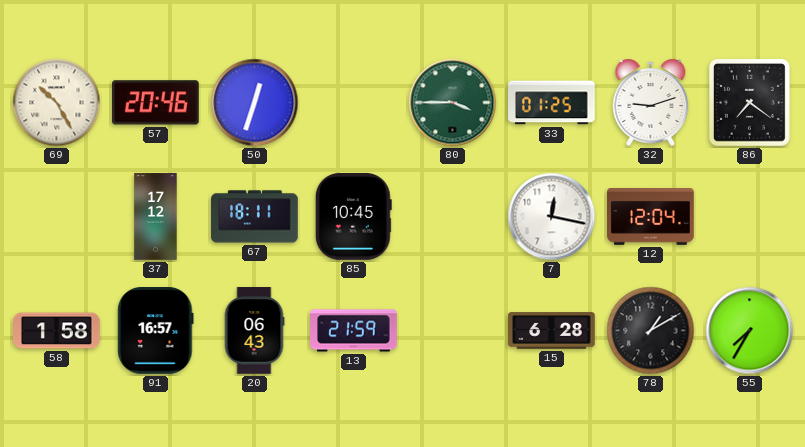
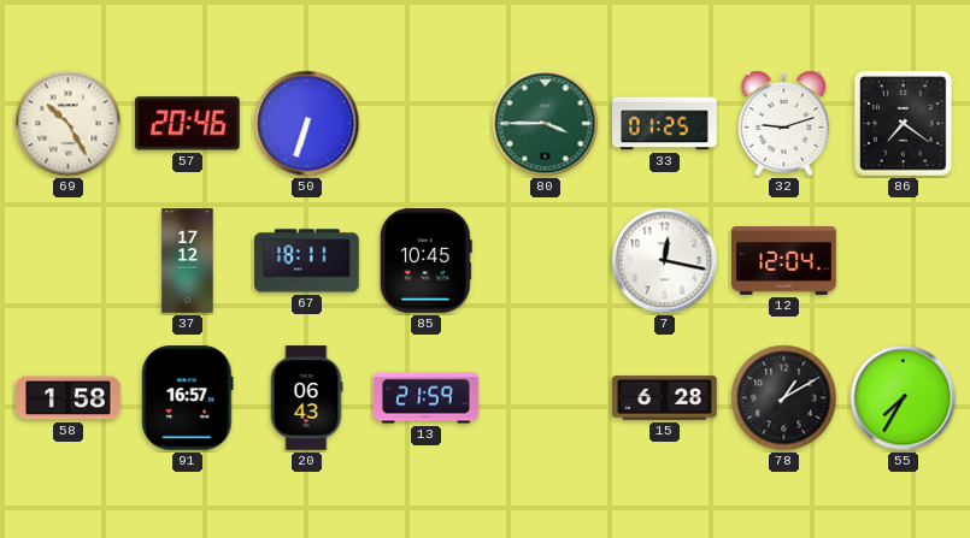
50: 12:33 -> 6:33
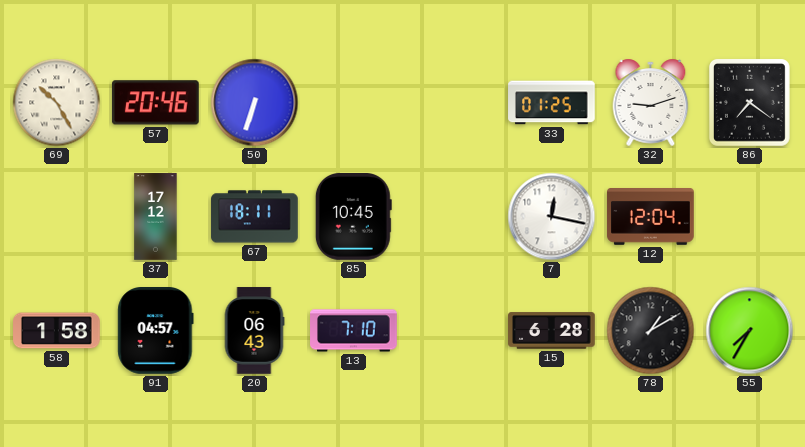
80: 3:45 -> none
91: 16:57 -> 04:57
13: 21:59 -> 7:10
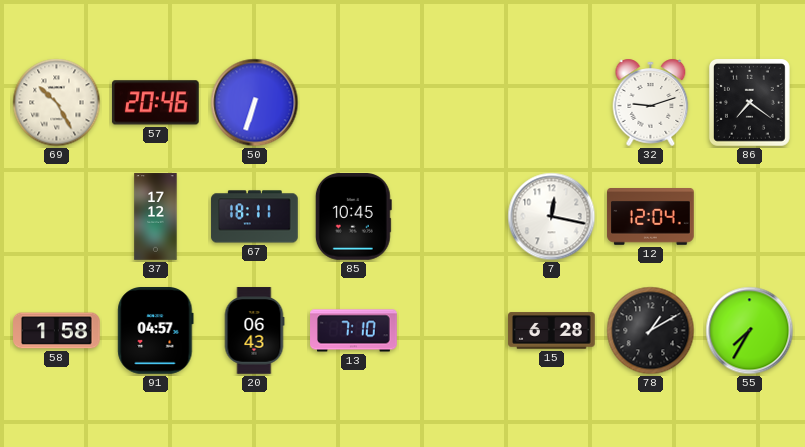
33: 01:25 -> none
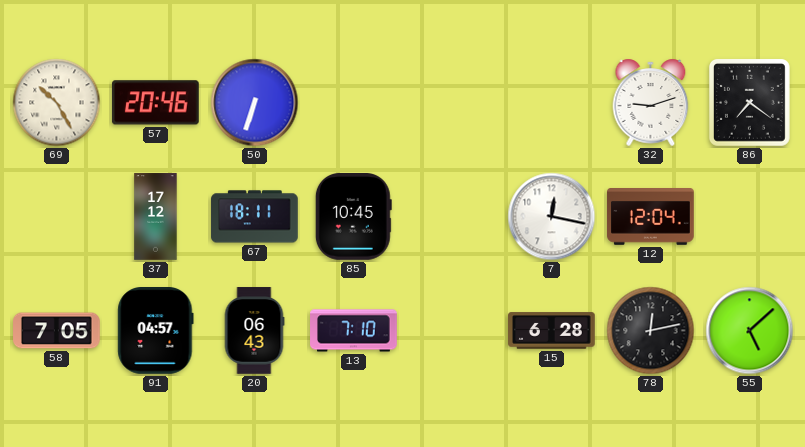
58: 1:58 -> 7:05
78: 1:10 -> 12:13
55: 7:35 -> 5:08
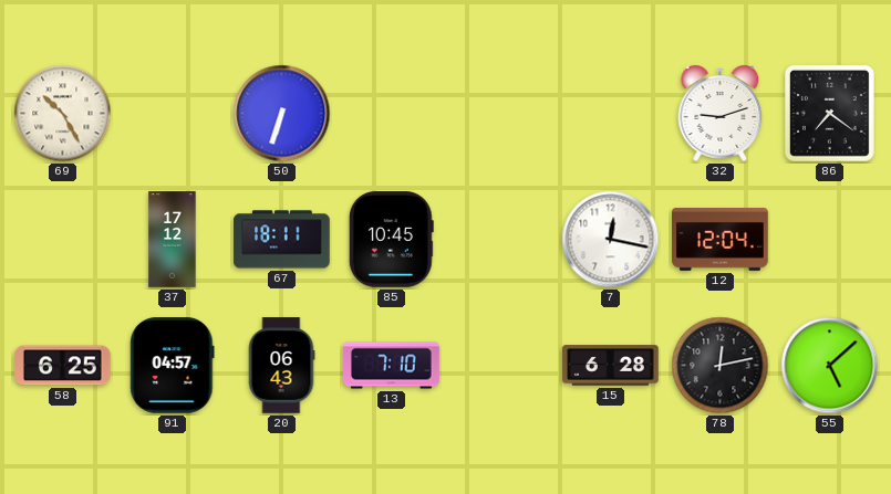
57: 20:46 -> none
58: 7:05 -> 6:25
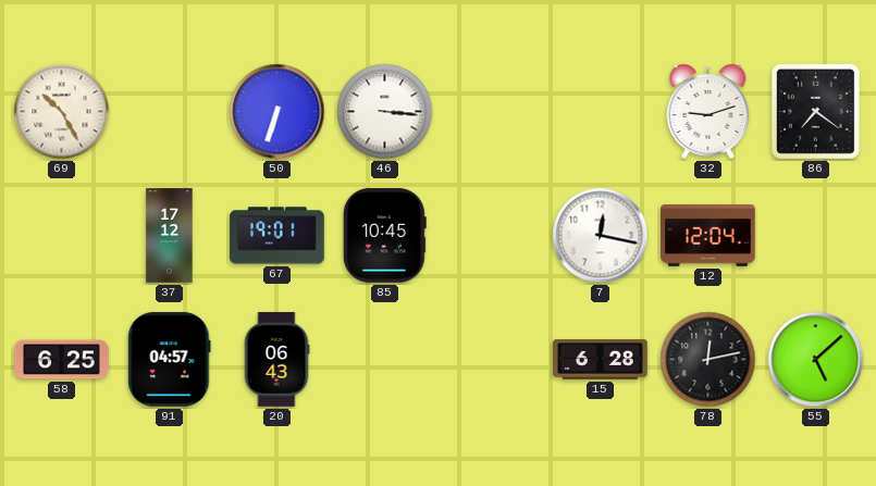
46: none -> 3:16
67: 18:11 -> 19:01
13: 7:10 -> none
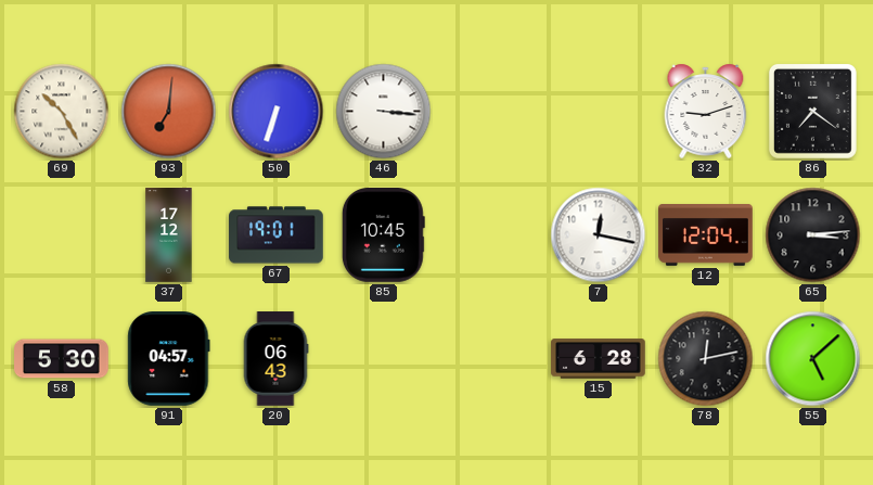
93: none -> 7:01
65: none -> 3:14
58: 6:25 -> 5:30
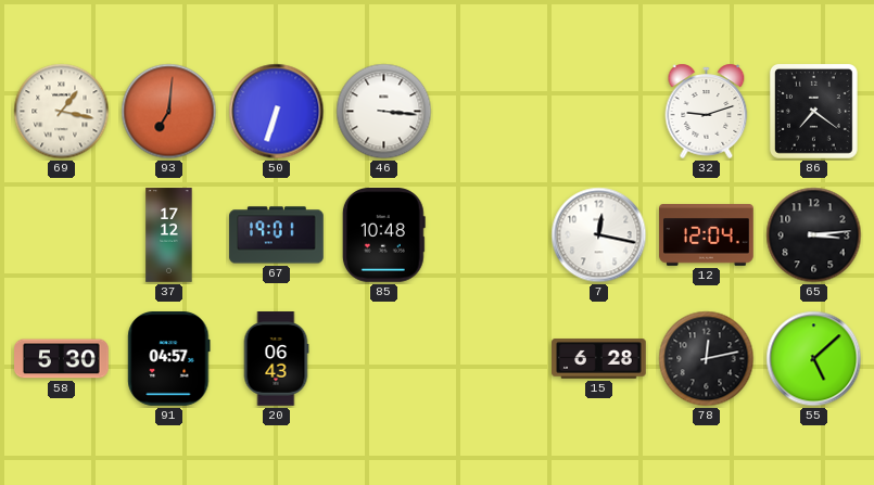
69: 10:25 -> 1:17
85: 10:45 -> 10:48
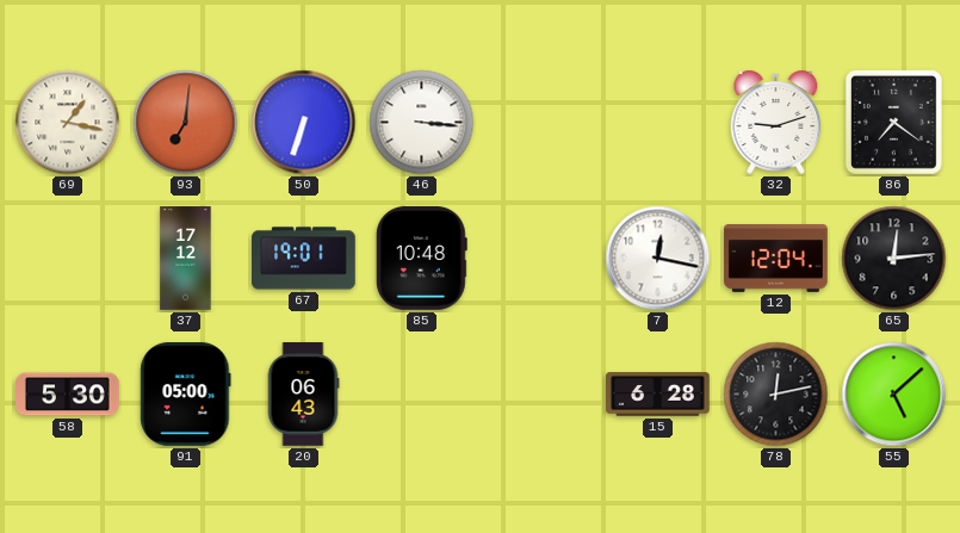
65: 3:14 -> 12:14
91: 04:57 -> 05:00
